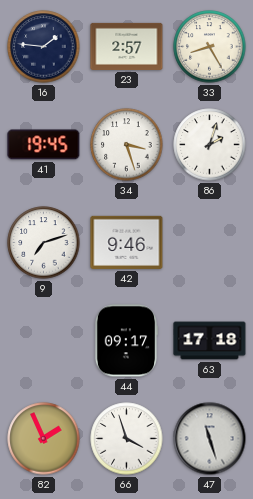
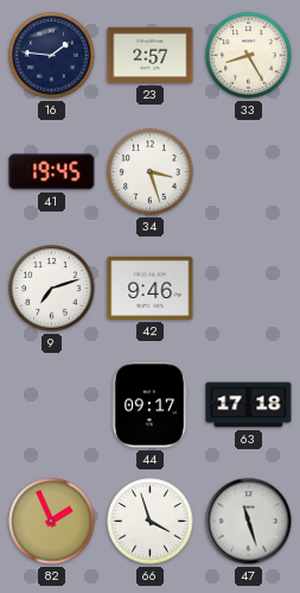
86: 2:03 -> none
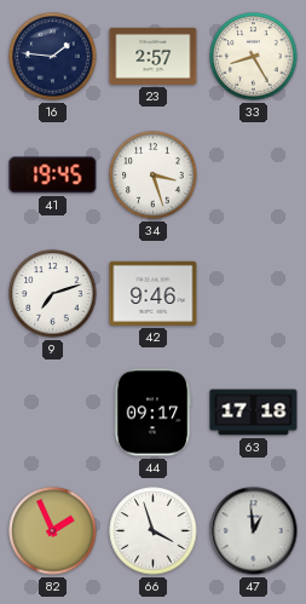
47: 11:27 -> 12:59
